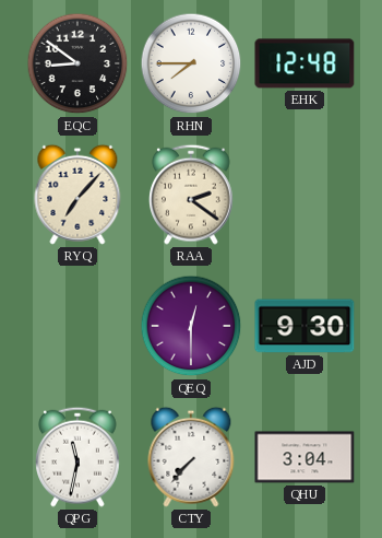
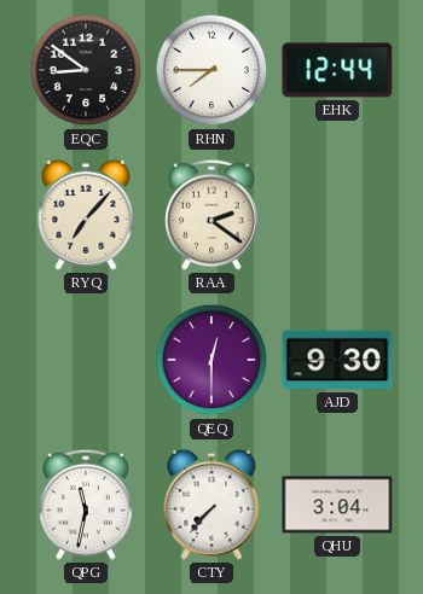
EHK: 12:48 -> 12:44
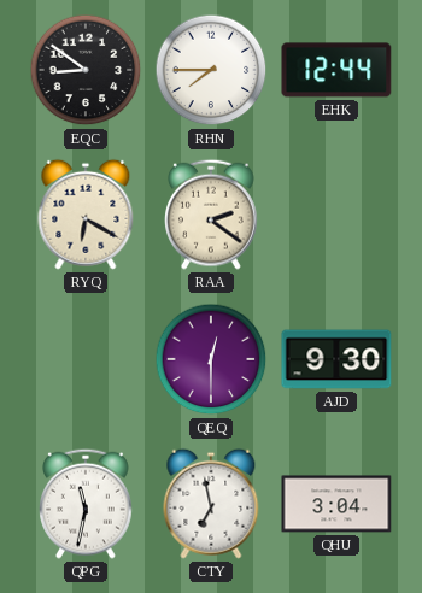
RYQ: 7:07 -> 6:20
CTY: 7:37 -> 6:58
